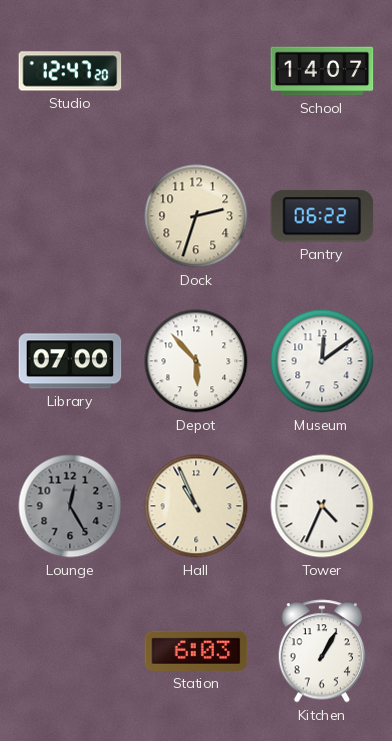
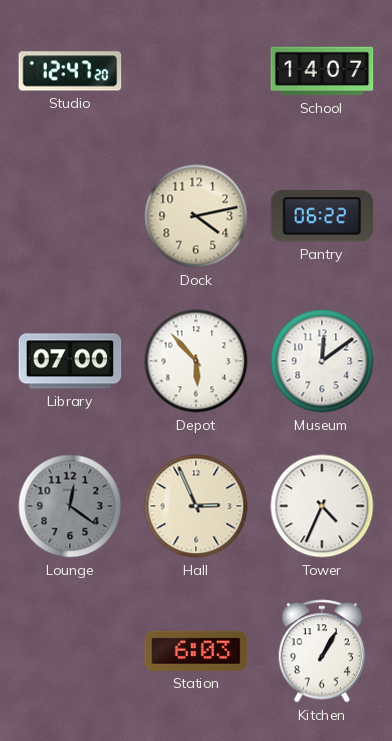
Dock: 2:33 -> 4:13
Lounge: 12:25 -> 12:21
Hall: 10:56 -> 2:56
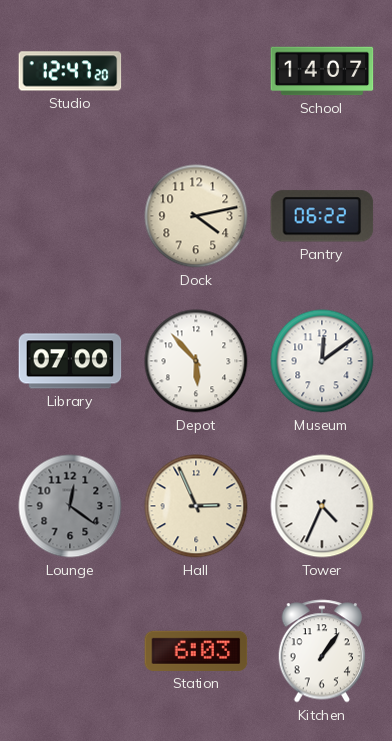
Kitchen: 1:05 -> 1:06
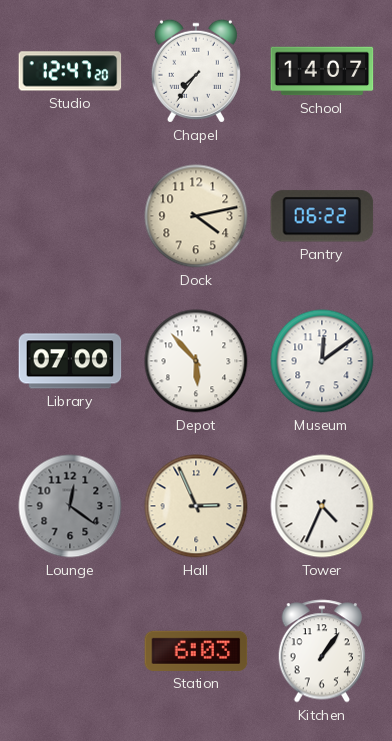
Chapel: none -> 7:36
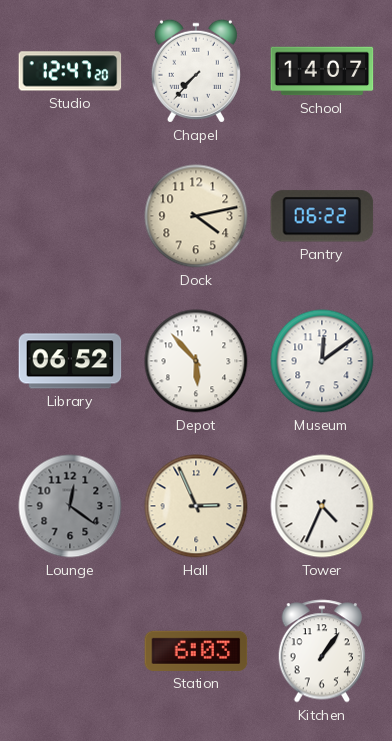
Chapel: 7:36 -> 7:37
Library: 07:00 -> 06:52
